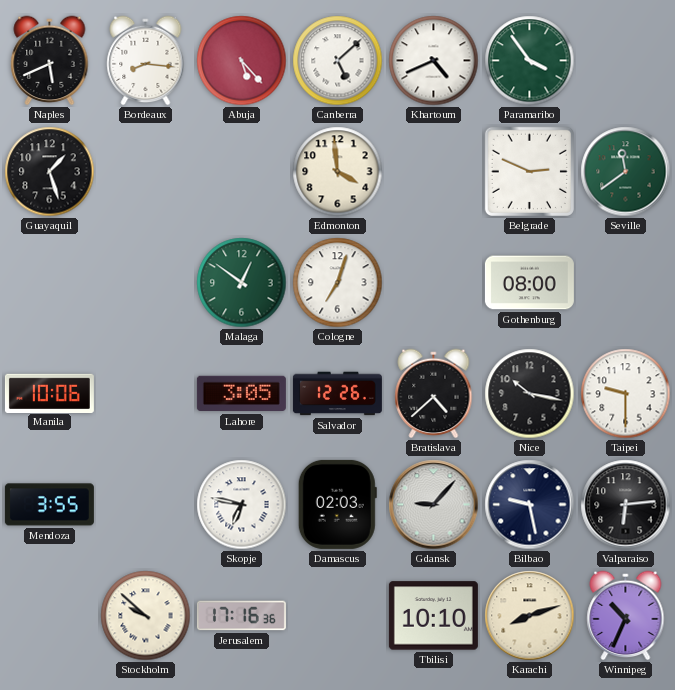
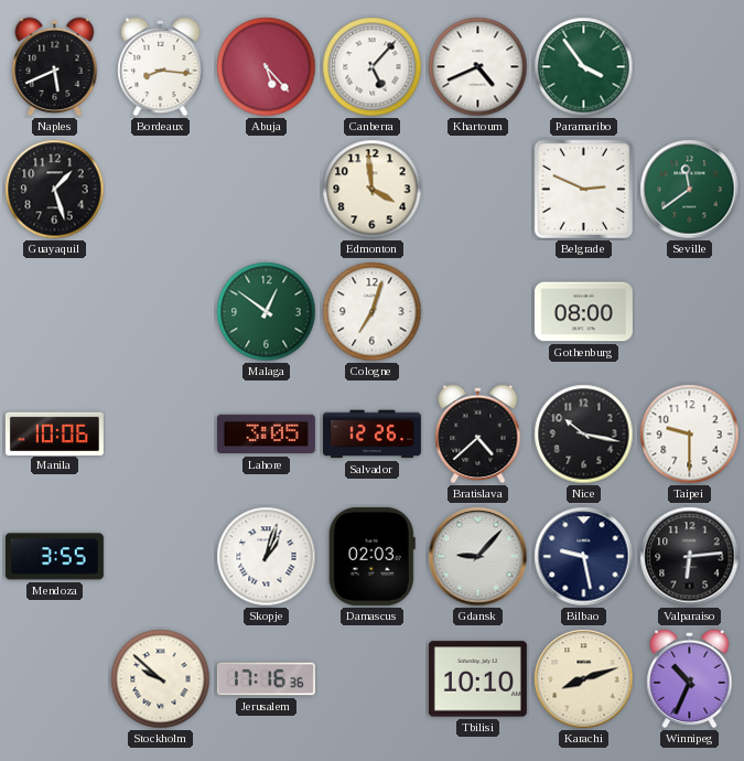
Canberra: 5:08 -> 5:07
Skopje: 6:47 -> 1:03
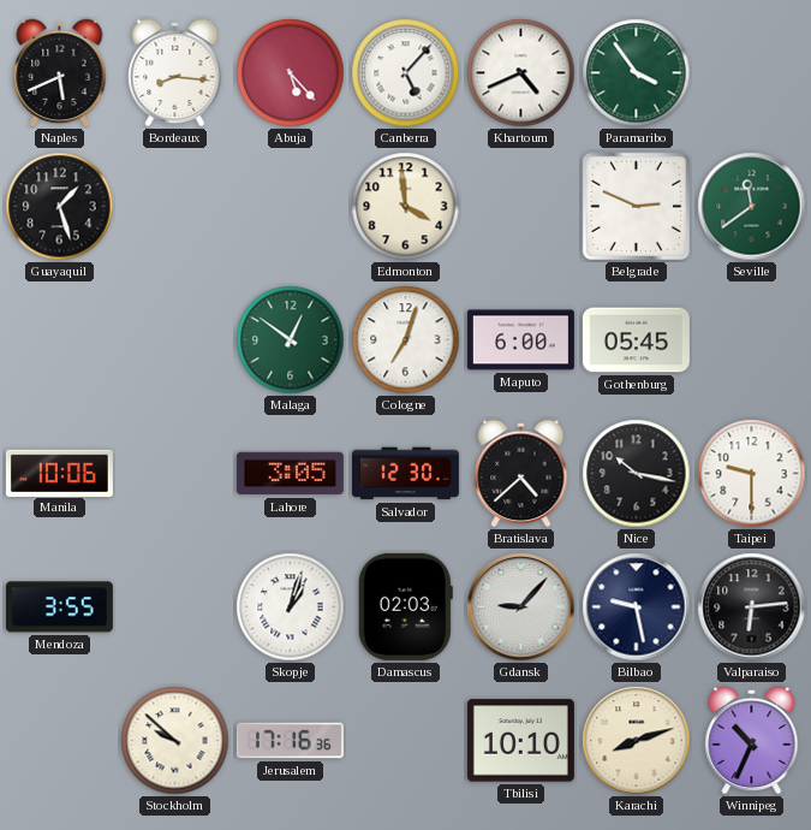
Maputo: none -> 6:00
Gothenburg: 08:00 -> 05:45
Salvador: 12:26 -> 12:30
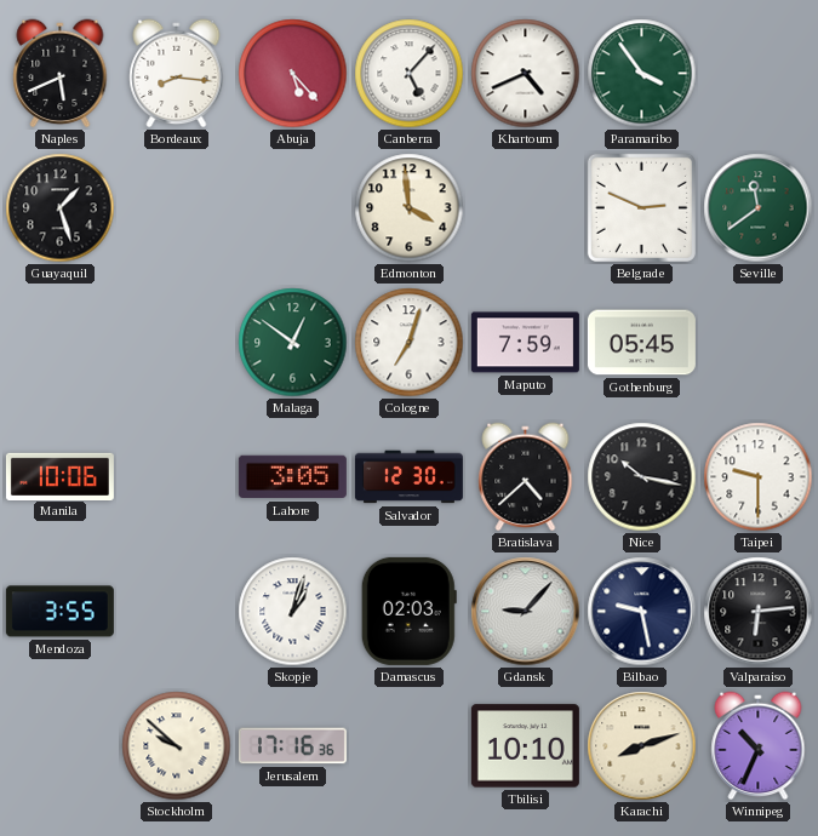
Maputo: 6:00 -> 7:59
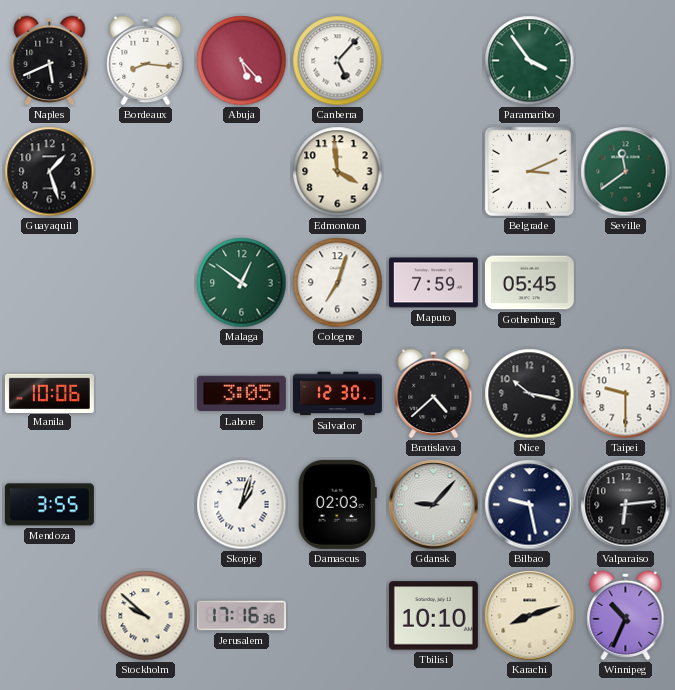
Khartoum: 4:41 -> none
Belgrade: 2:49 -> 3:11
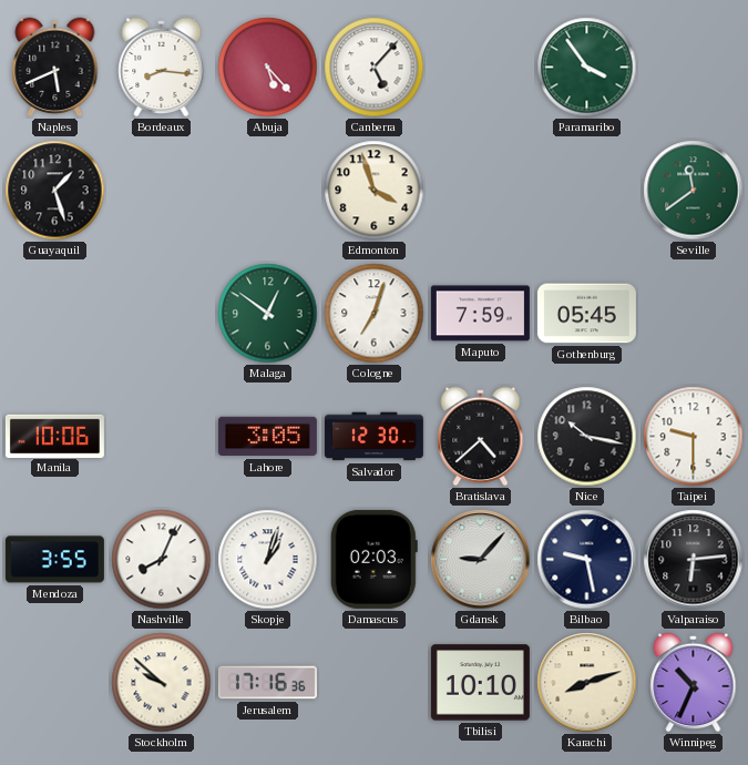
Edmonton: 3:59 -> 3:57
Belgrade: 3:11 -> none
Nashville: none -> 8:04
